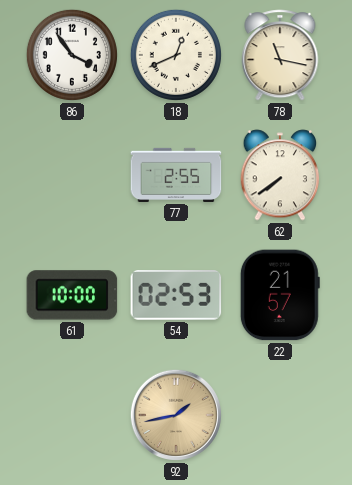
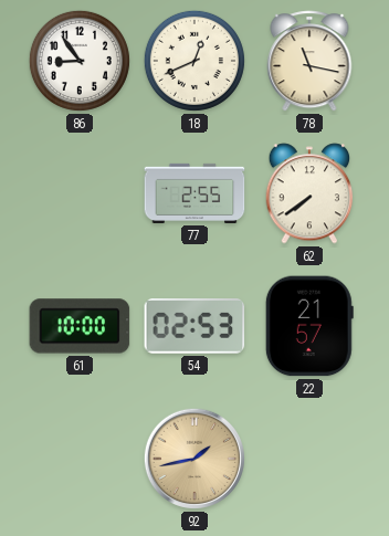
86: 3:54 -> 8:54
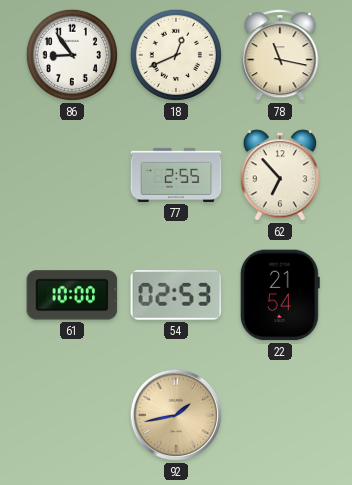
62: 7:39 -> 6:53
22: 21:57 -> 21:54
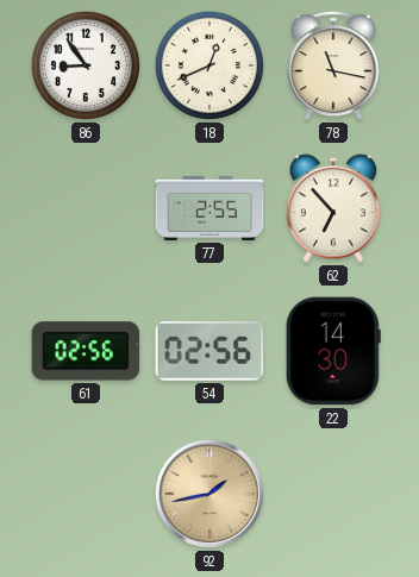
61: 10:00 -> 02:56
54: 02:53 -> 02:56
22: 21:54 -> 14:30
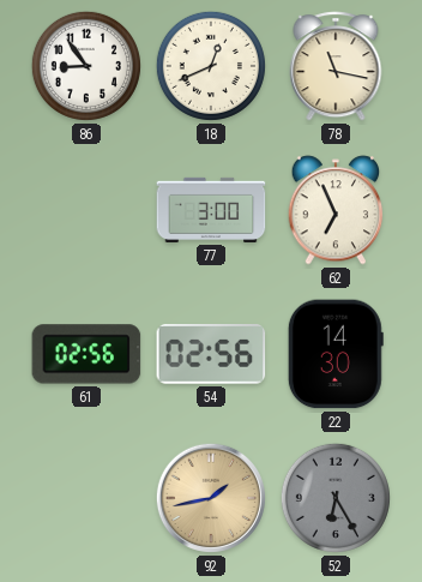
77: 2:55 -> 3:00
62: 6:53 -> 6:56
52: none -> 6:25
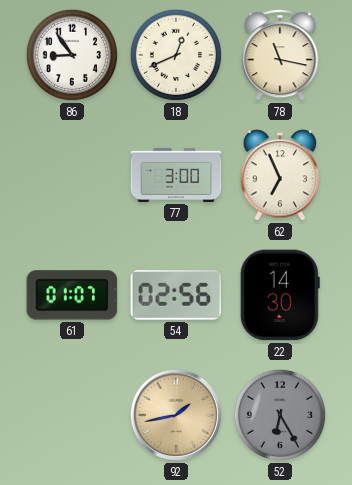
61: 02:56 -> 01:07
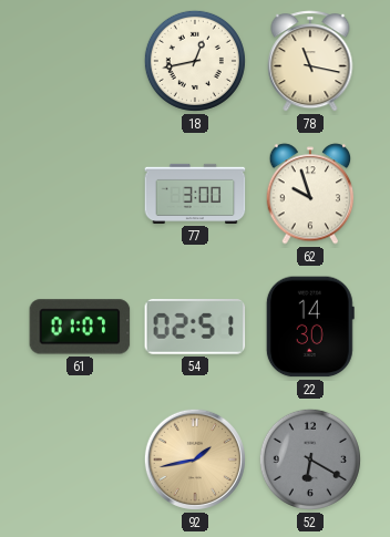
86: 8:54 -> none
18: 12:41 -> 12:43
62: 6:56 -> 9:57
54: 02:56 -> 02:51
52: 6:25 -> 6:20
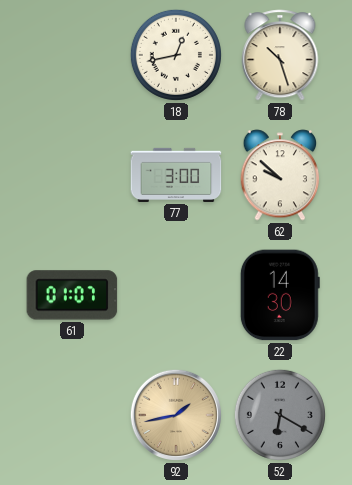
78: 11:17 -> 10:27
62: 9:57 -> 9:52
54: 02:51 -> none
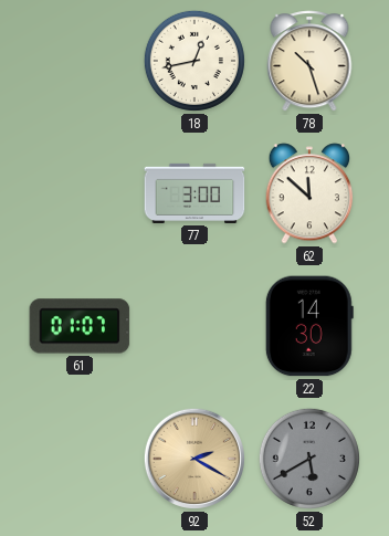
62: 9:52 -> 11:52
92: 1:43 -> 2:20
52: 6:20 -> 5:40
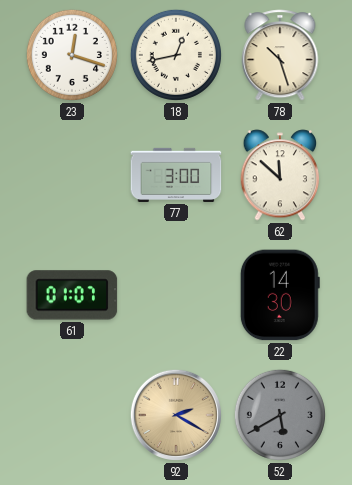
23: none -> 12:18
